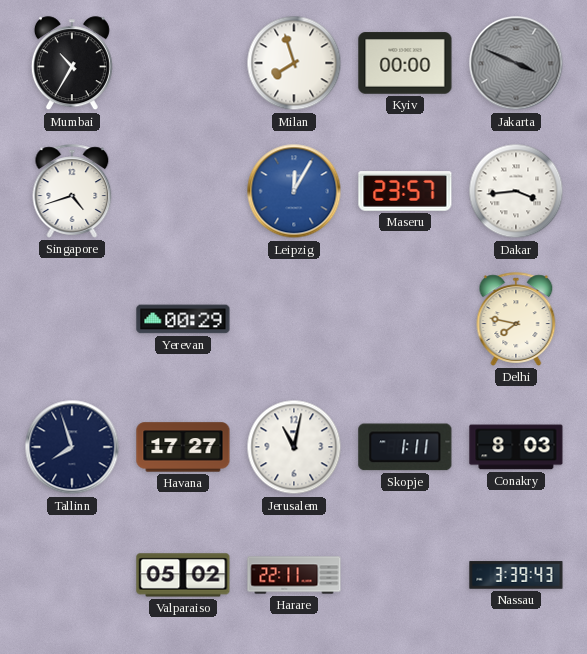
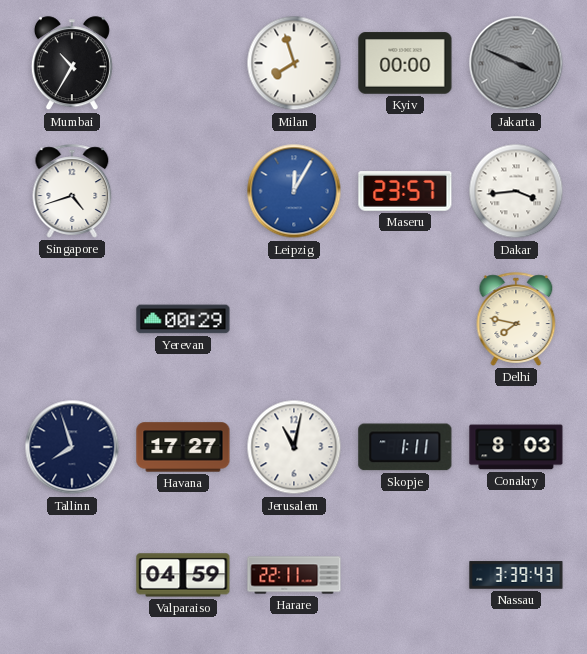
Valparaiso: 05:02 -> 04:59
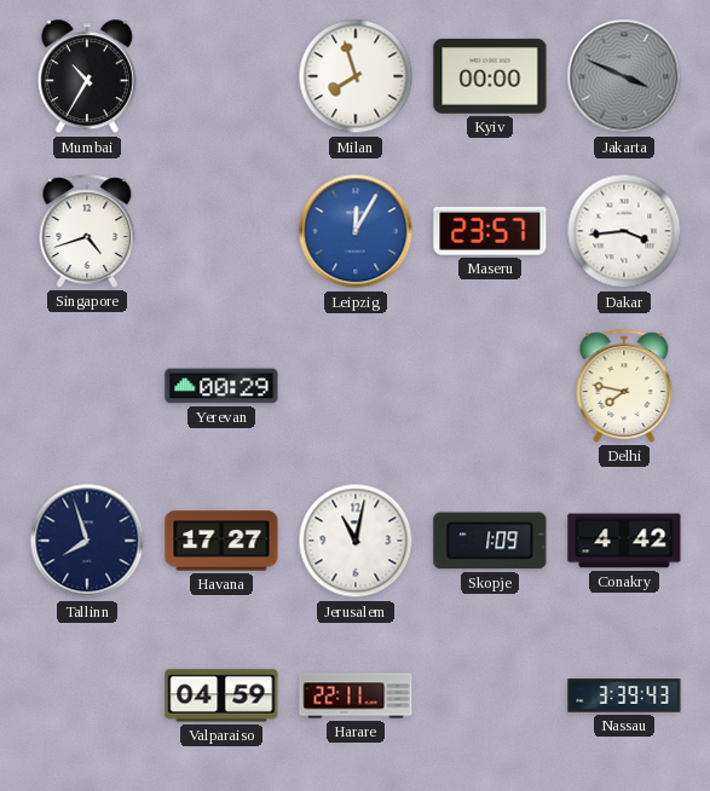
Skopje: 1:11 -> 1:09
Conakry: 8:03 -> 4:42
